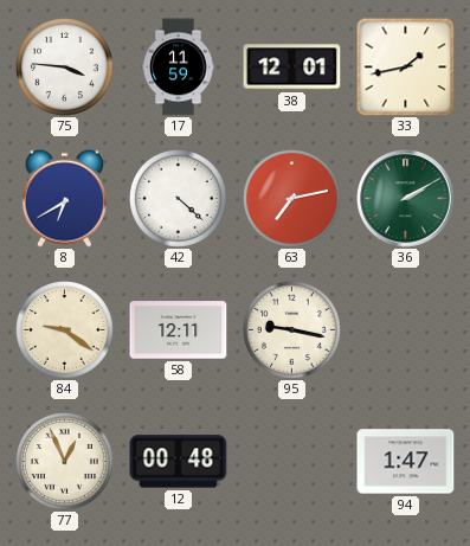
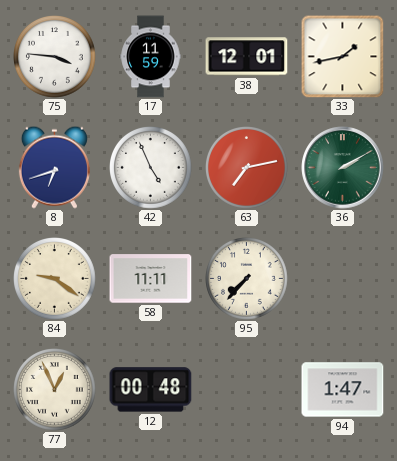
8: 6:40 -> 6:42
42: 4:22 -> 4:56
58: 12:11 -> 11:11
95: 9:17 -> 7:37
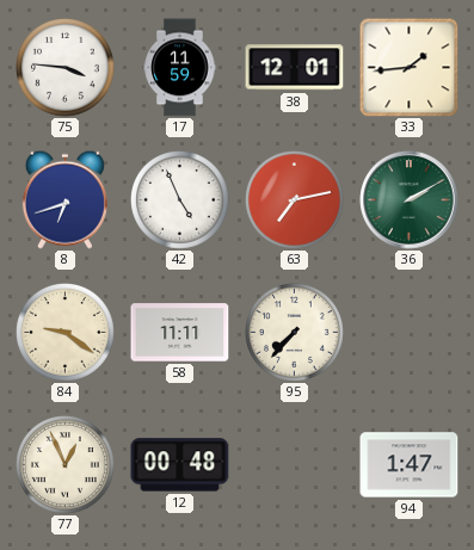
33: 1:43 -> 1:44
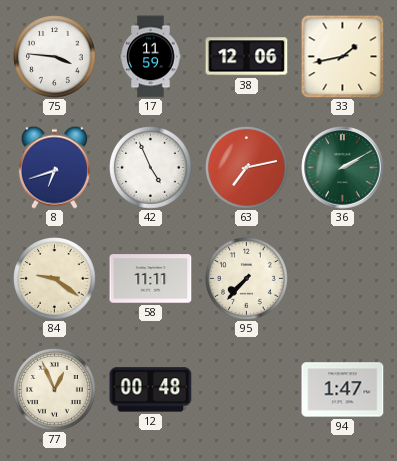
38: 12:01 -> 12:06
33: 1:44 -> 1:43
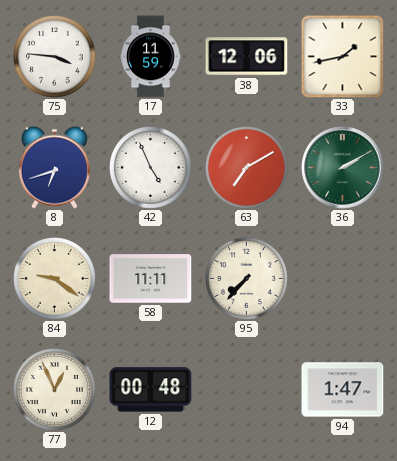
63: 7:13 -> 7:10
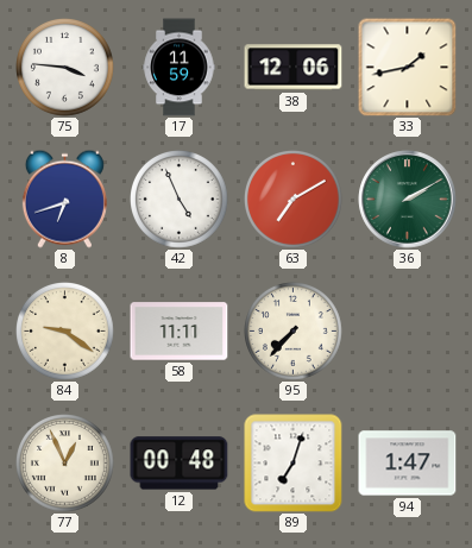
89: none -> 7:03
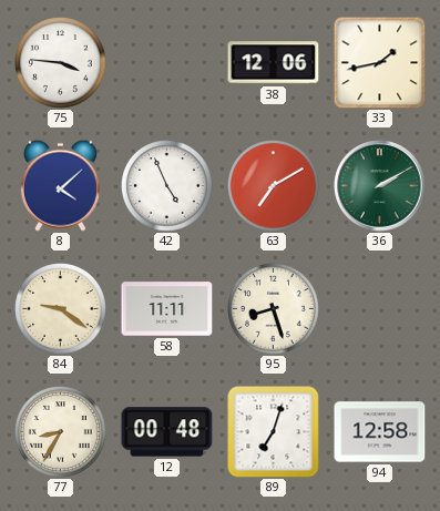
17: 11:59 -> none
8: 6:42 -> 4:08
95: 7:37 -> 8:27
77: 12:56 -> 8:35
94: 1:47 -> 12:58
